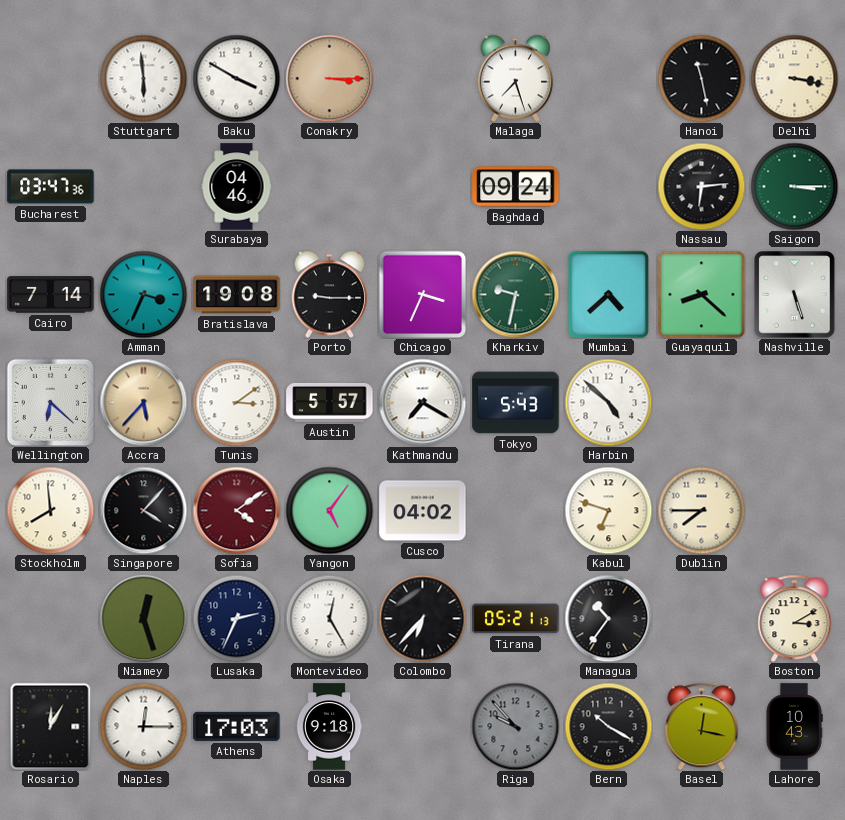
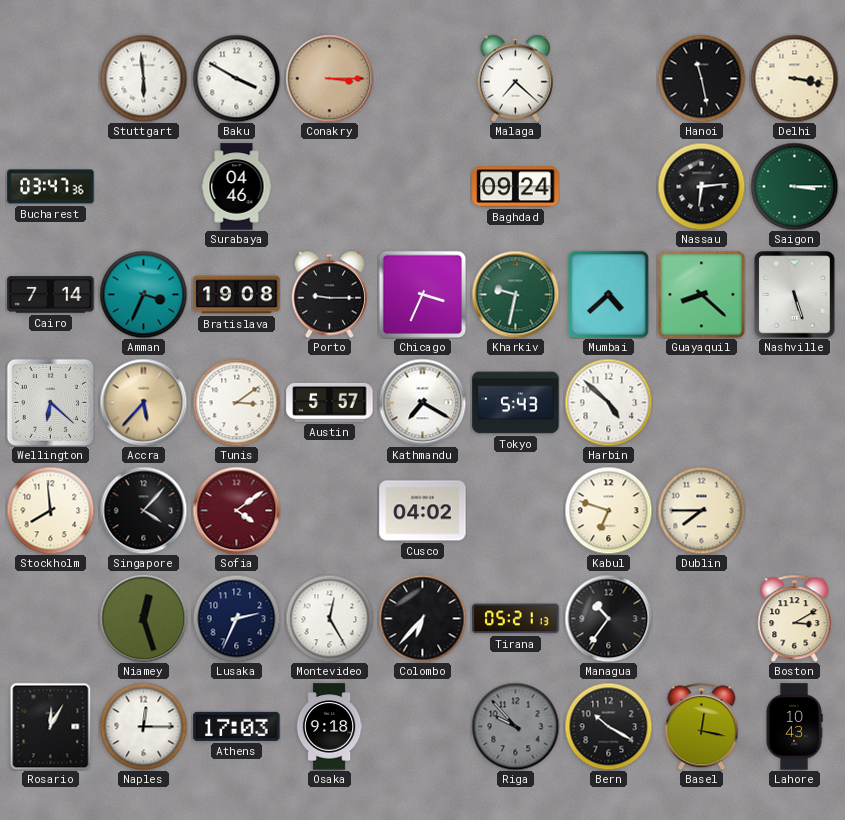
Malaga: 7:27 -> 7:22
Yangon: 5:06 -> none
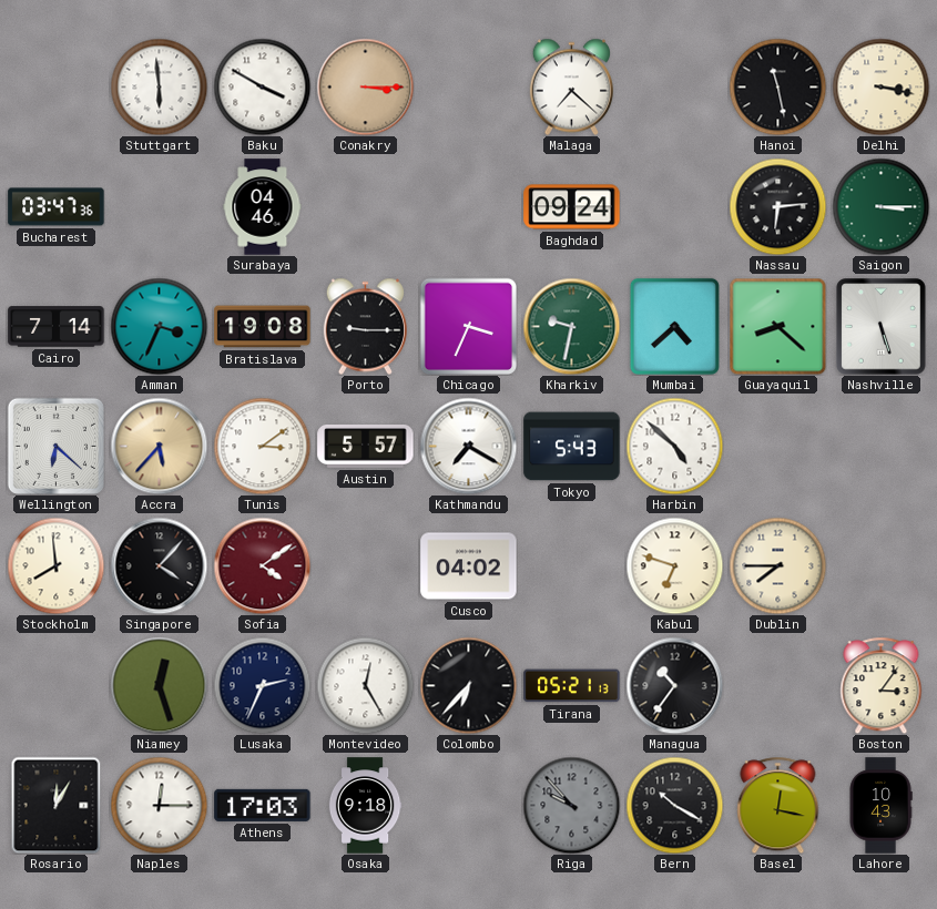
Boston: 3:10 -> 3:06
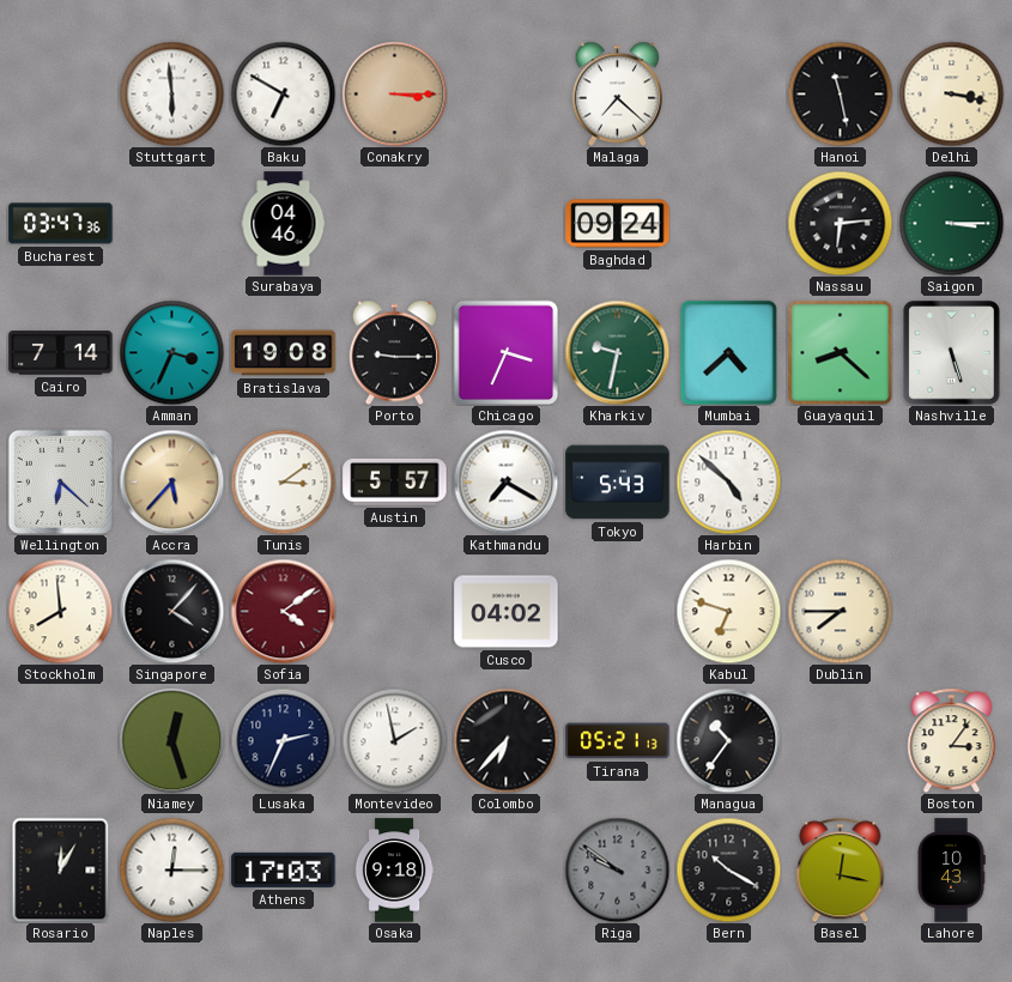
Baku: 3:50 -> 6:50
Montevideo: 12:25 -> 1:58
Riga: 9:53 -> 9:51
